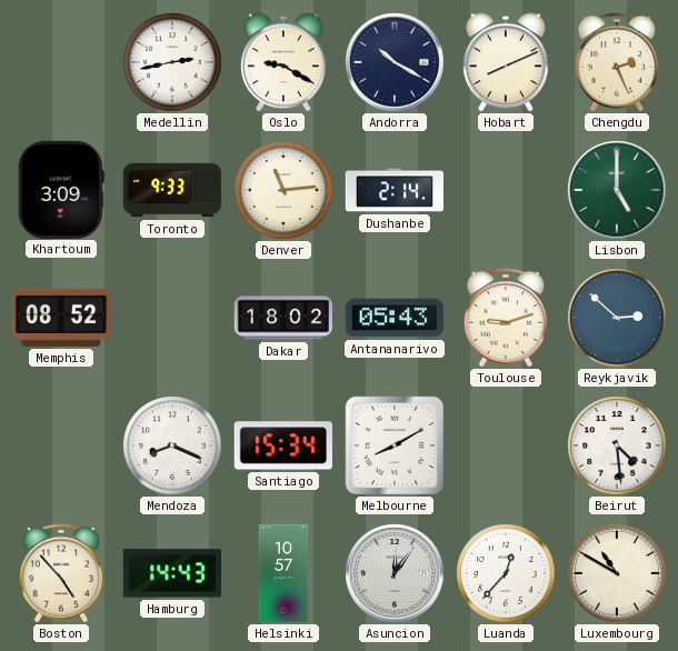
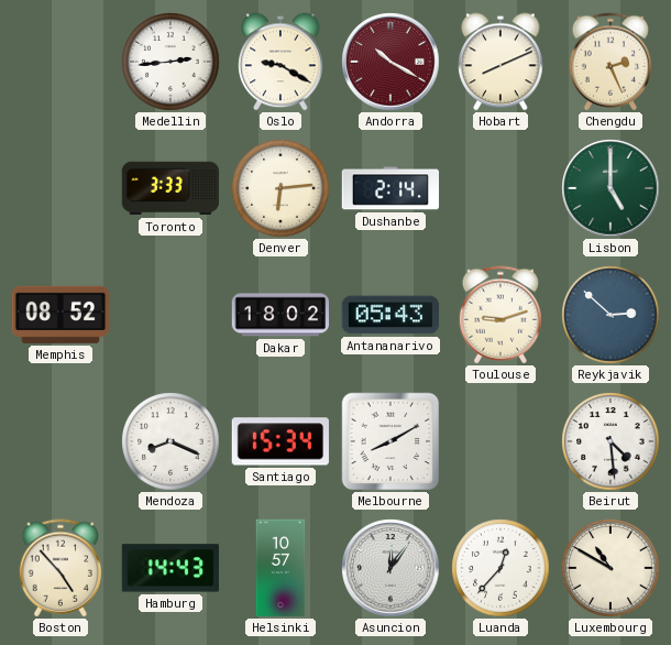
Medellin: 2:43 -> 2:44
Andorra dial: navy -> burgundy
Khartoum: 3:09 -> none
Toronto: 9:33 -> 3:33
Denver: 11:14 -> 6:14
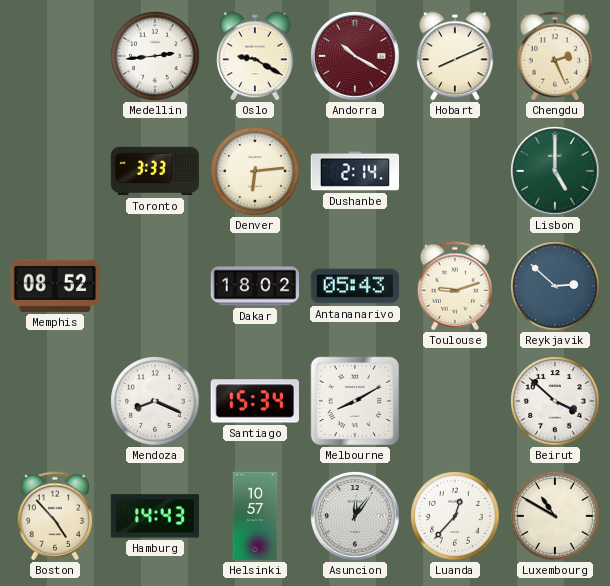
Beirut: 4:29 -> 3:52
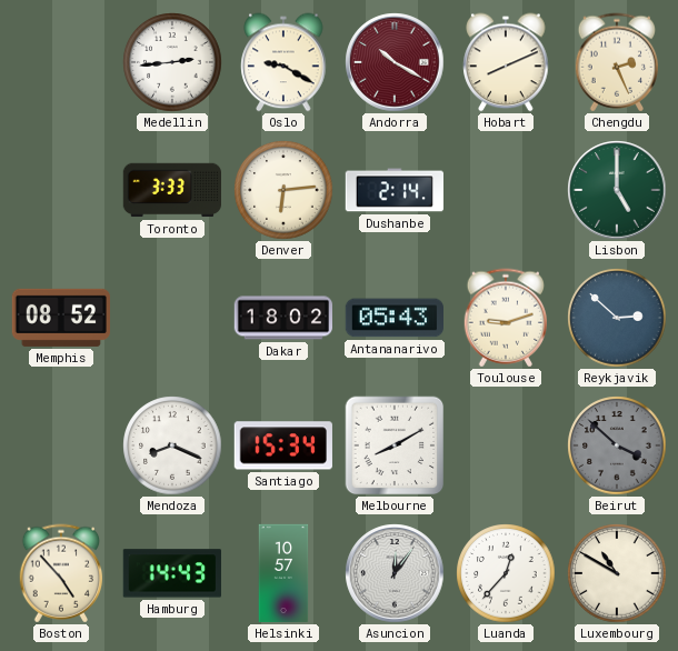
Beirut dial: white -> grey
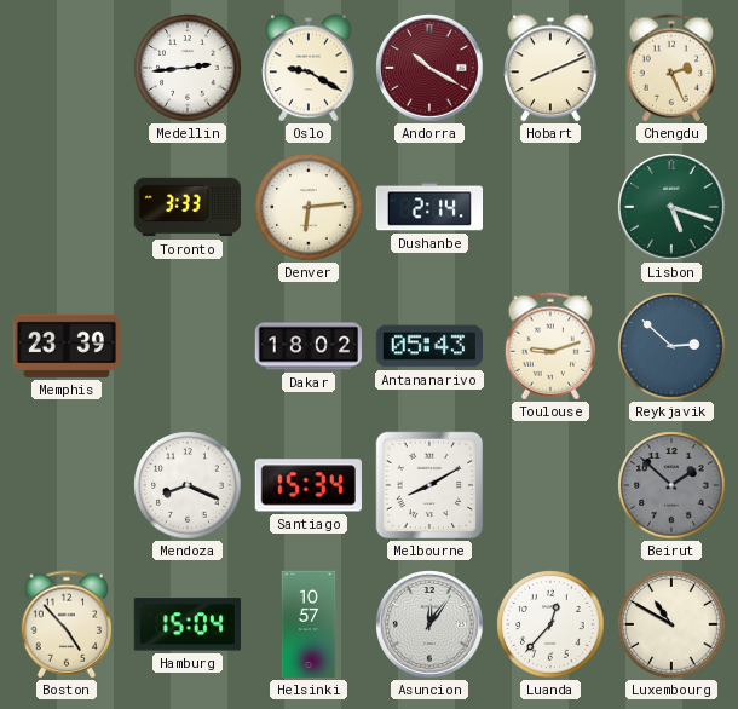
Lisbon: 5:00 -> 5:18
Memphis: 08:52 -> 23:39
Beirut: 3:52 -> 1:52
Hamburg: 14:43 -> 15:04
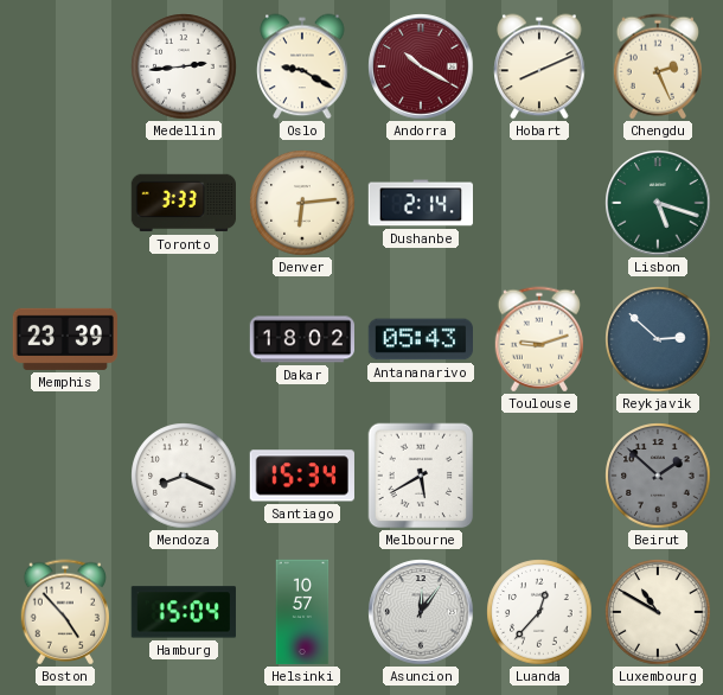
Melbourne: 8:10 -> 5:40
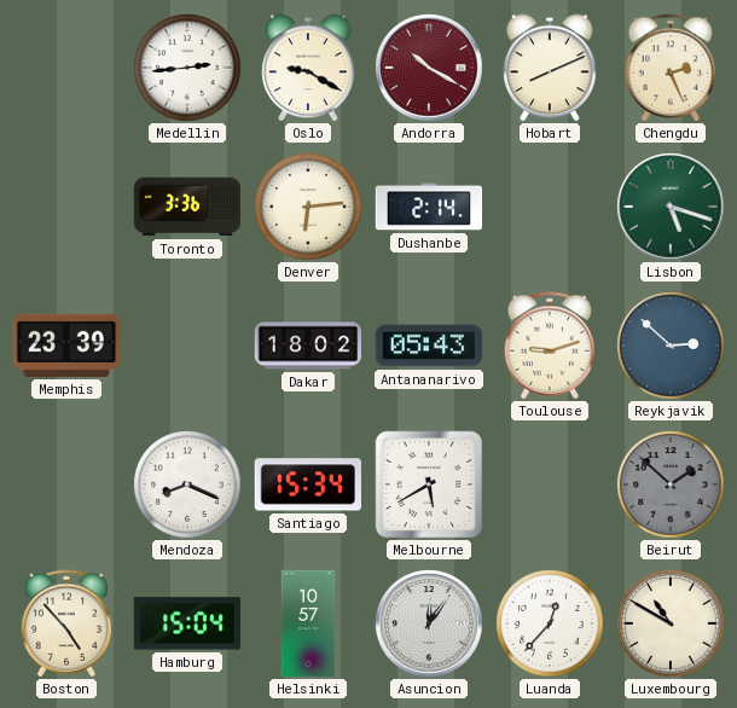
Toronto: 3:33 -> 3:36
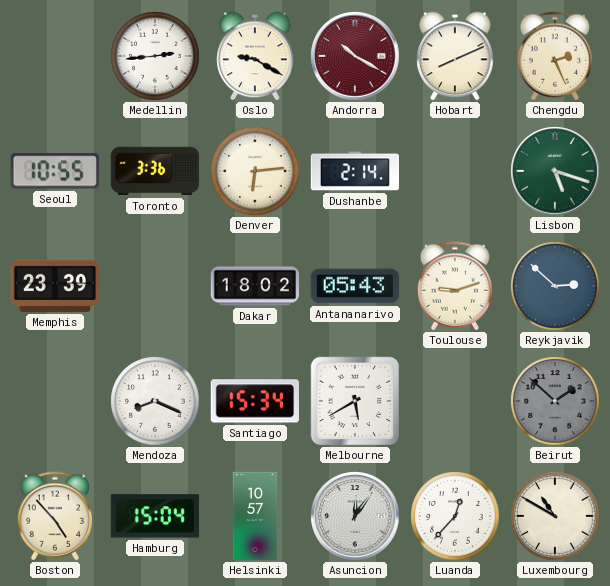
Seoul: none -> 10:55
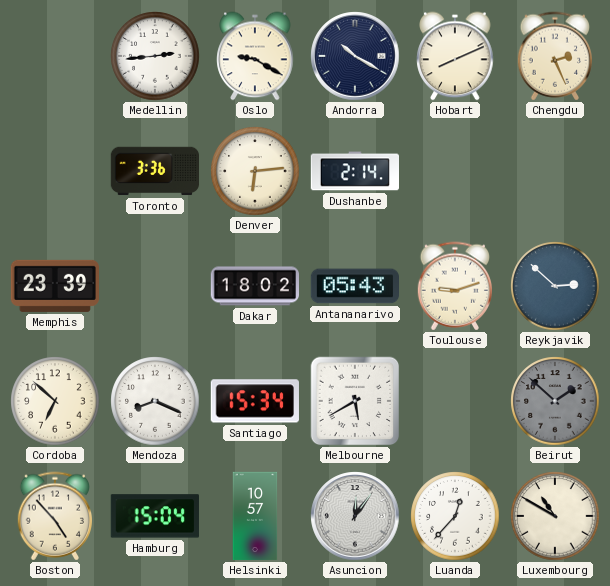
Andorra dial: burgundy -> navy
Seoul: 10:55 -> none
Lisbon: 5:18 -> none
Cordoba: none -> 6:52
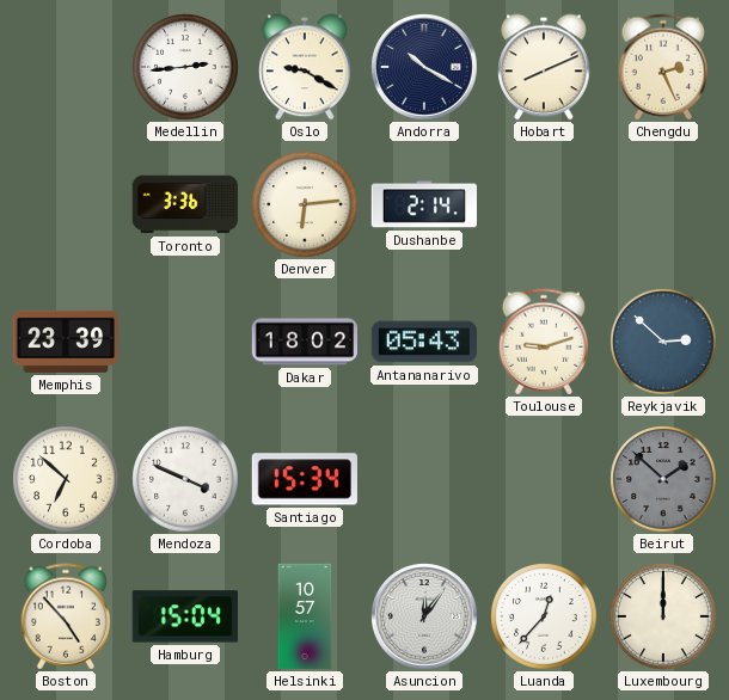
Mendoza: 8:19 -> 3:49
Melbourne: 5:40 -> none
Luxembourg: 10:50 -> 12:00
